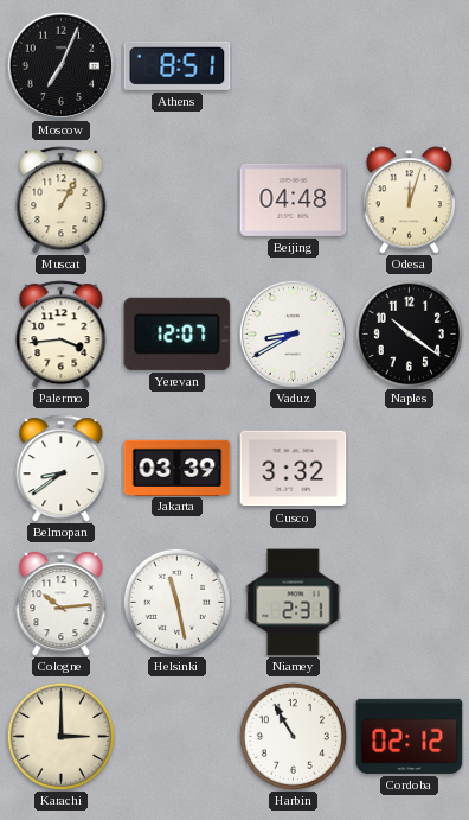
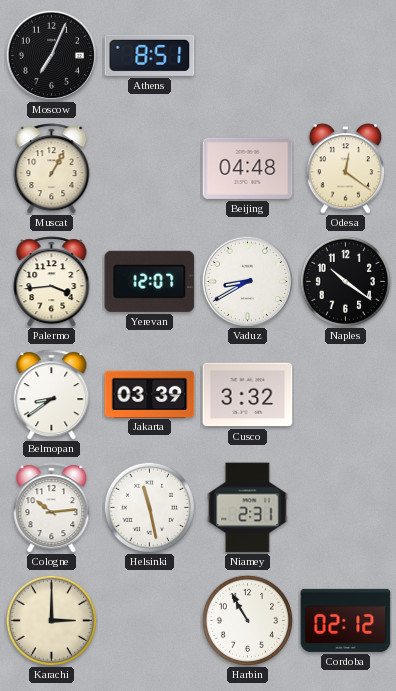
Odesa: 12:03 -> 12:21
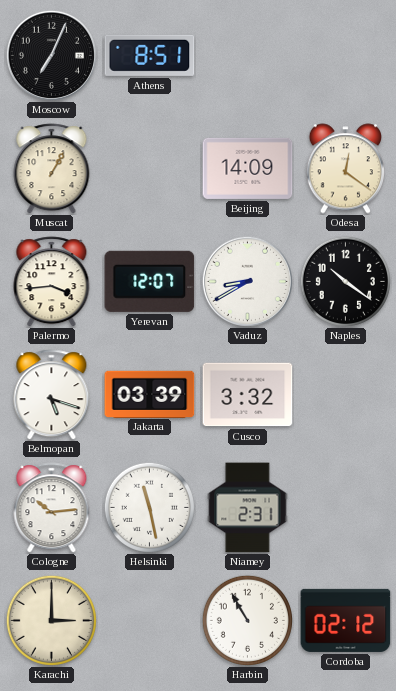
Beijing: 04:48 -> 14:09
Belmopan: 8:39 -> 5:18
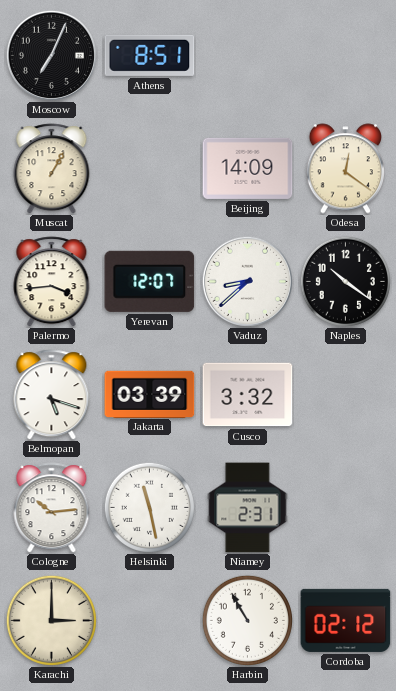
Vaduz: 8:40 -> 8:38
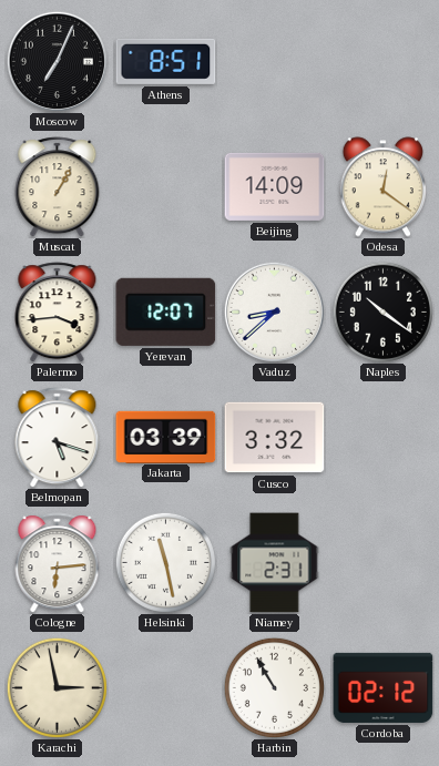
Cologne: 10:14 -> 6:14
Karachi: 3:00 -> 2:58
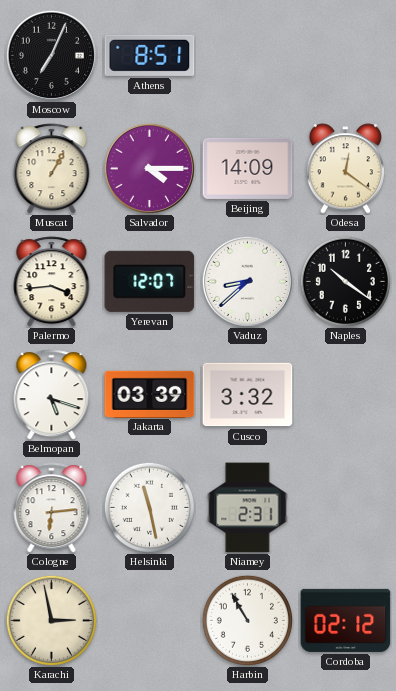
Salvador: none -> 4:15
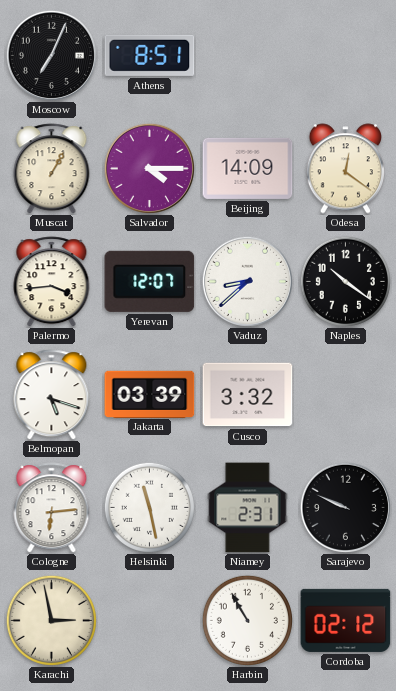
Sarajevo: none -> 9:49
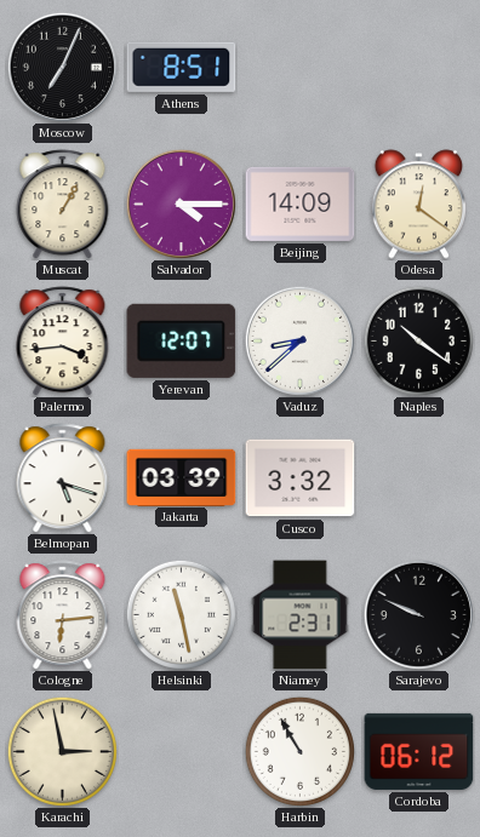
Cordoba: 02:12 -> 06:12
